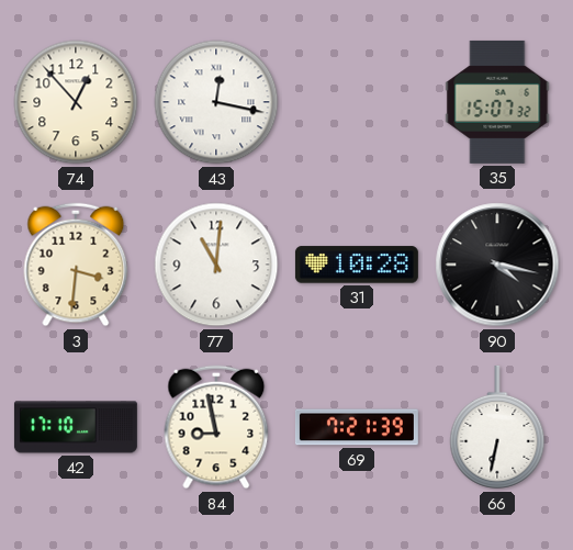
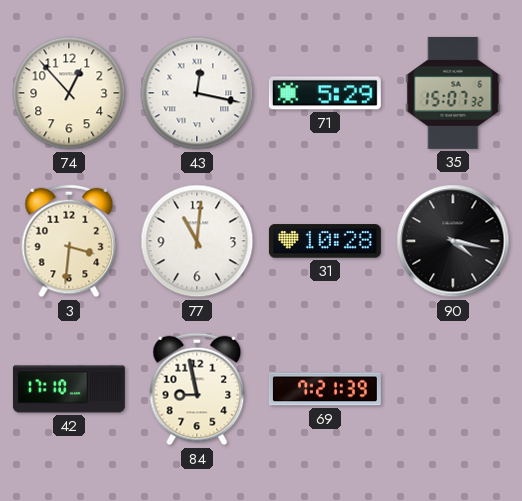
71: none -> 5:29
66: 6:32 -> none
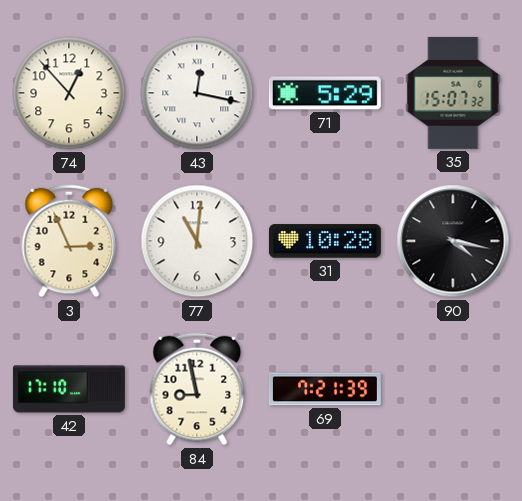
3: 3:31 -> 2:56
